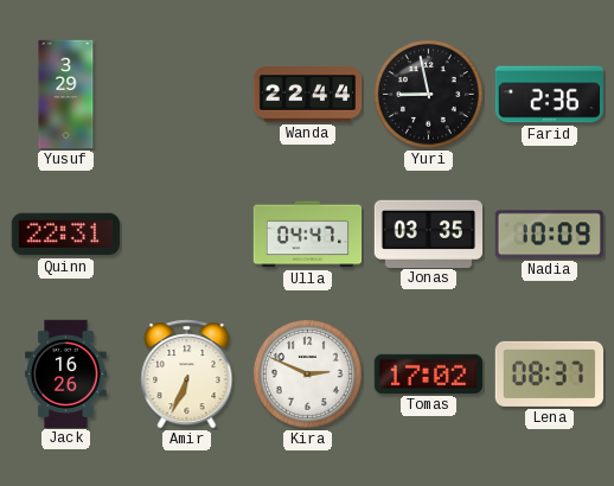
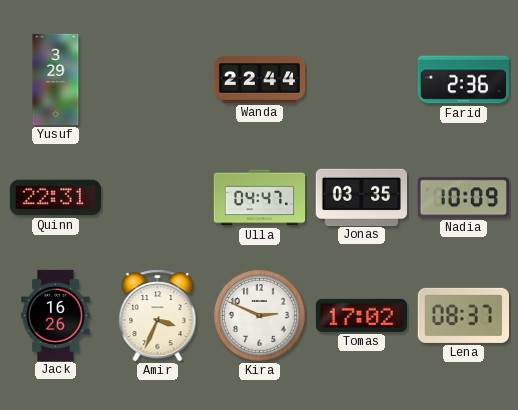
Yuri: 8:58 -> none
Amir: 6:34 -> 3:34
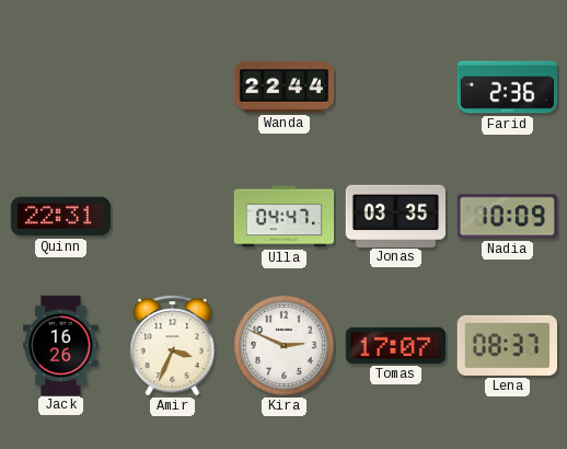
Yusuf: 3:29 -> none
Tomas: 17:02 -> 17:07
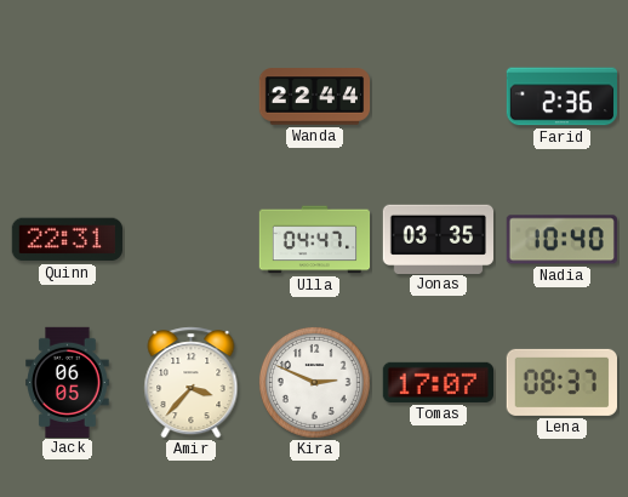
Nadia: 10:09 -> 10:40
Jack: 16:26 -> 06:05
Amir: 3:34 -> 3:37
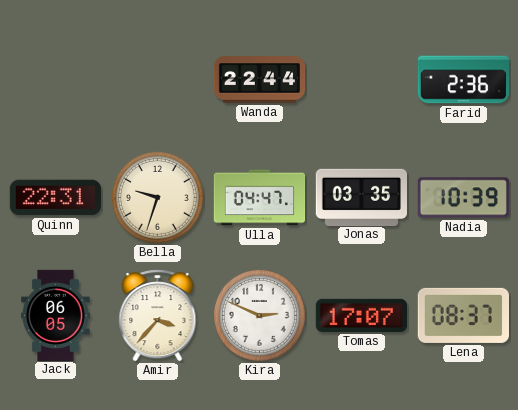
Bella: none -> 9:33
Nadia: 10:40 -> 10:39
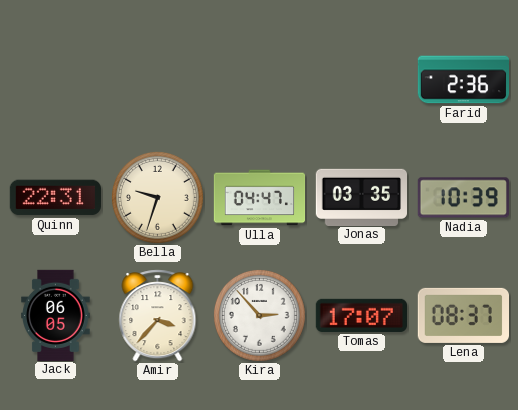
Wanda: 22:44 -> none
Kira: 2:49 -> 2:53
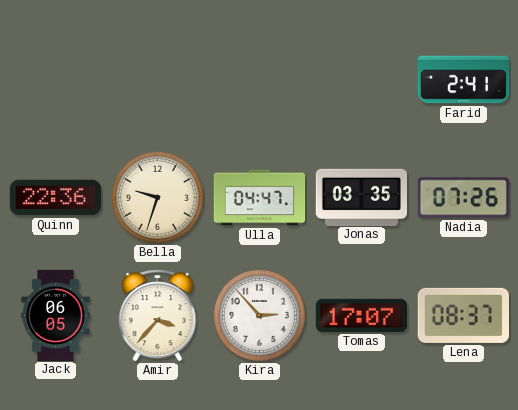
Farid: 2:36 -> 2:41
Quinn: 22:31 -> 22:36
Nadia: 10:39 -> 07:26
